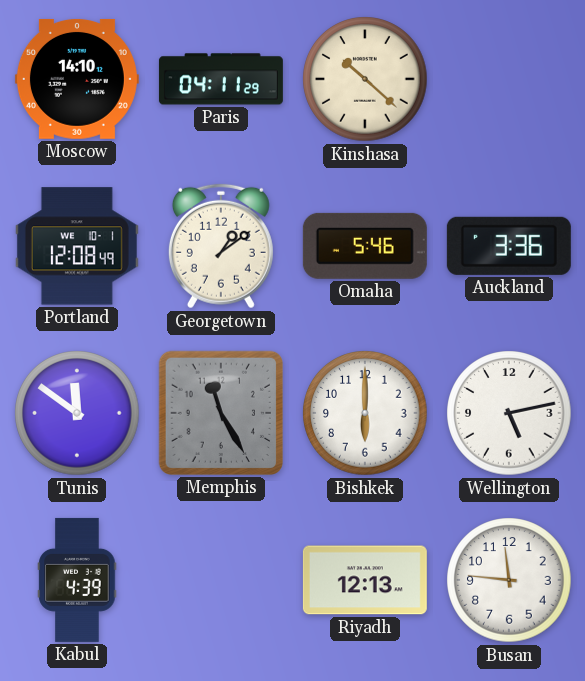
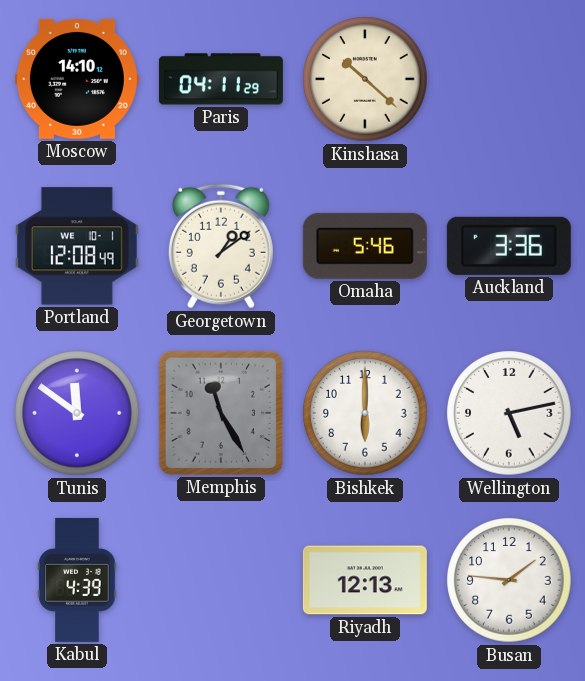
Busan: 11:46 -> 1:46
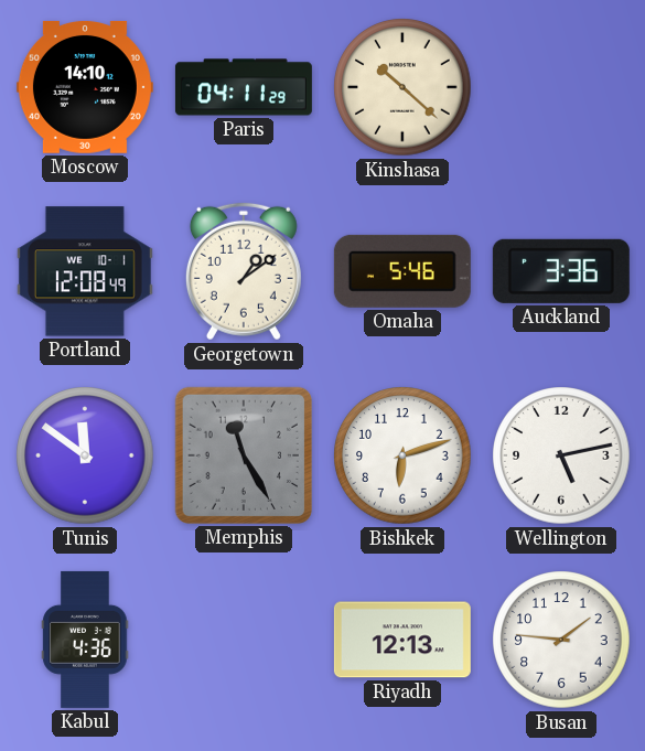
Bishkek: 6:00 -> 6:12
Kabul: 4:39 -> 4:36
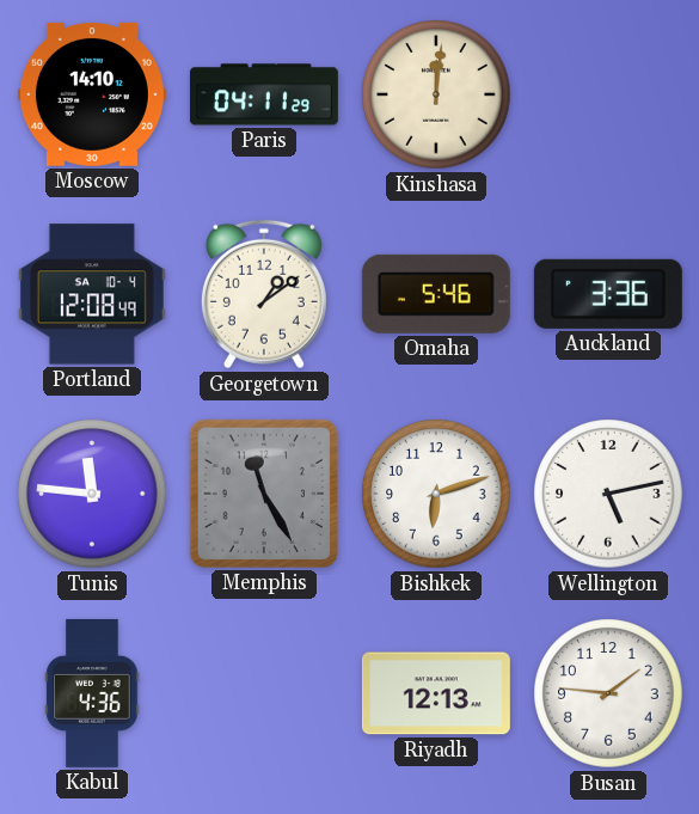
Kinshasa: 10:22 -> 12:01
Portland date: WE 10-1 -> SA 10-4
Tunis: 11:51 -> 11:46
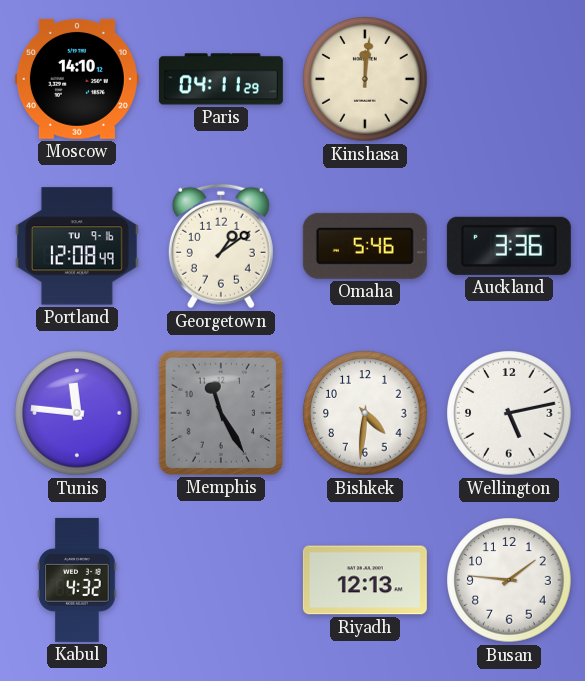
Portland date: SA 10-4 -> TU 9-16
Bishkek: 6:12 -> 4:31
Kabul: 4:36 -> 4:32
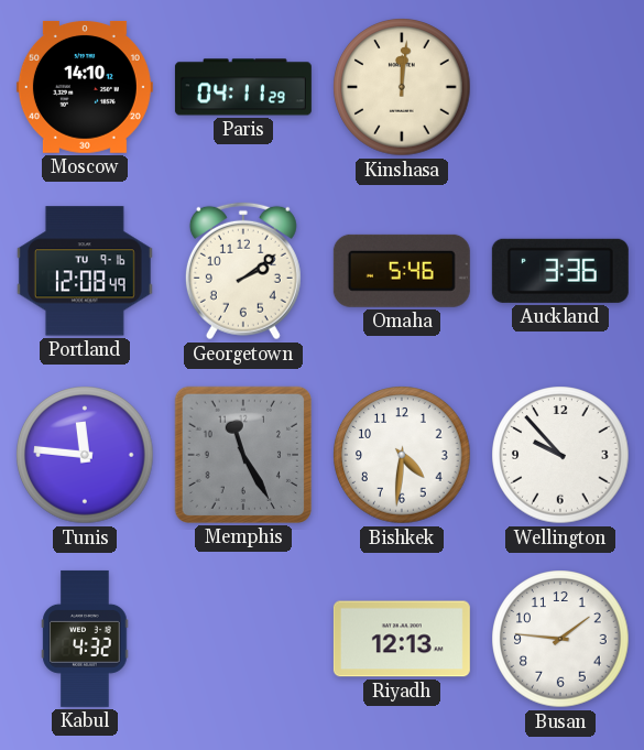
Georgetown: 1:09 -> 2:09
Wellington: 5:13 -> 9:53
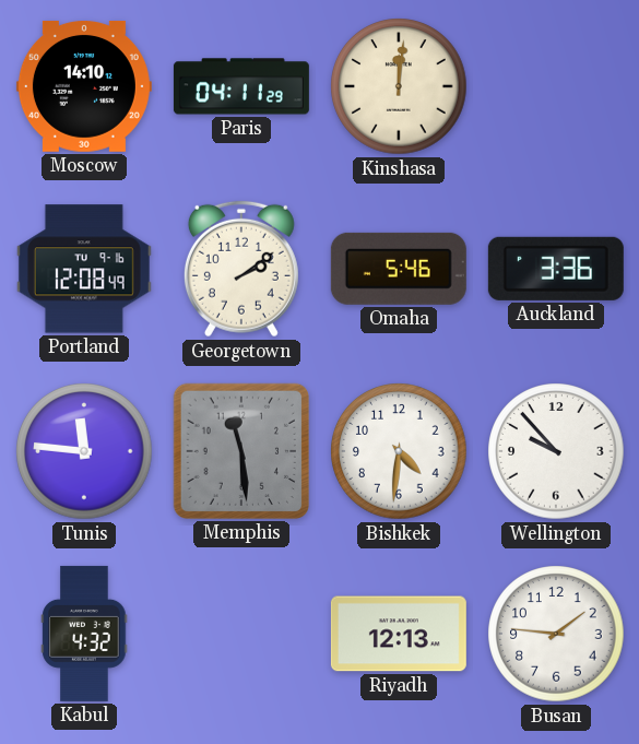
Memphis: 11:25 -> 11:29
